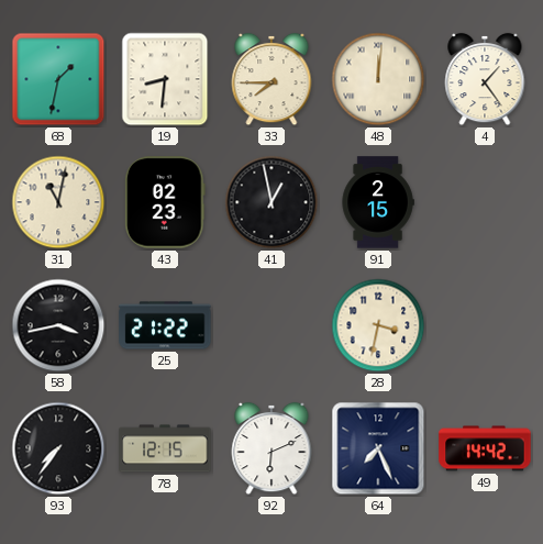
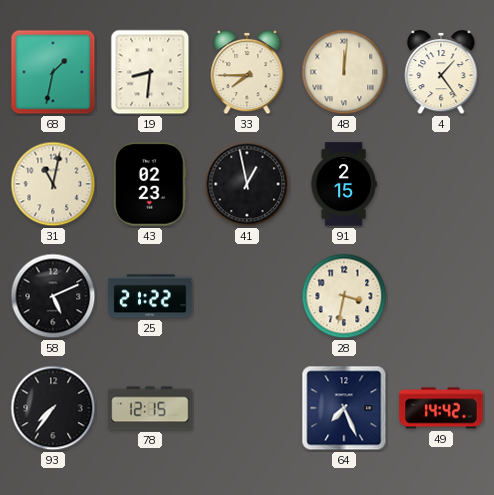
58: 3:43 -> 5:11
92: 6:11 -> none
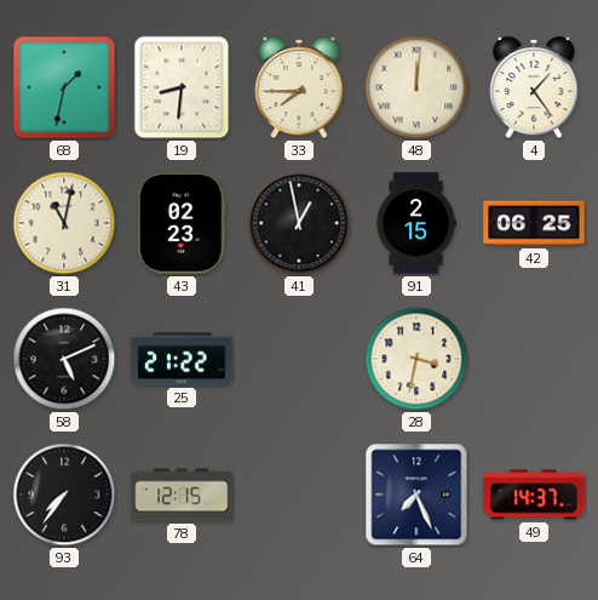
42: none -> 06:25
49: 14:42 -> 14:37
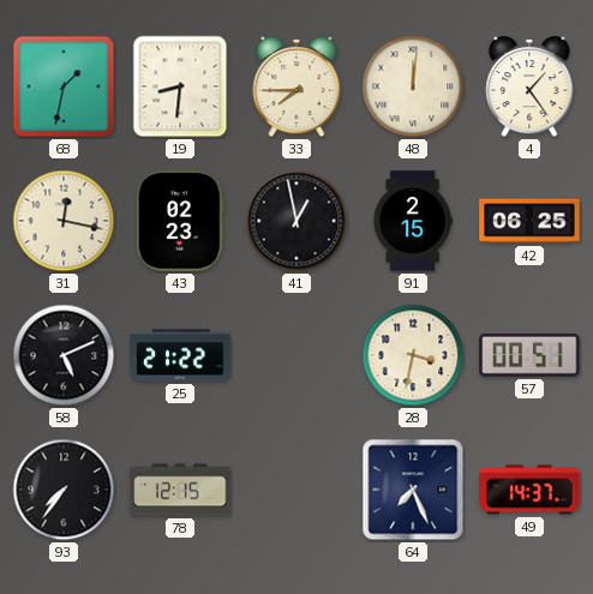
31: 11:02 -> 12:17
57: none -> 00:51
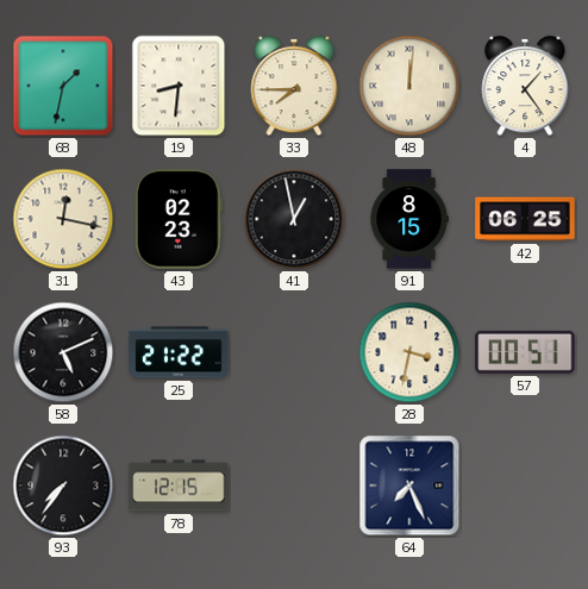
91: 2:15 -> 8:15
49: 14:37 -> none
